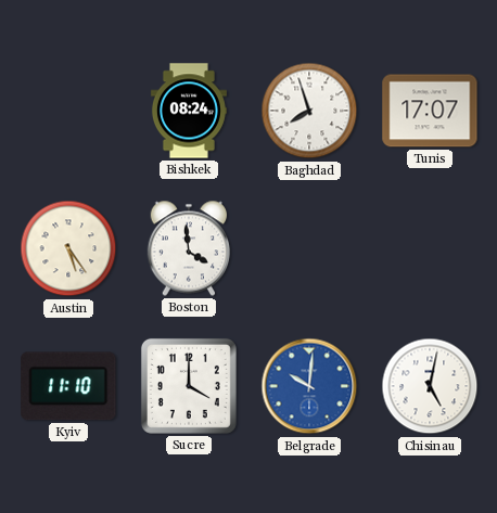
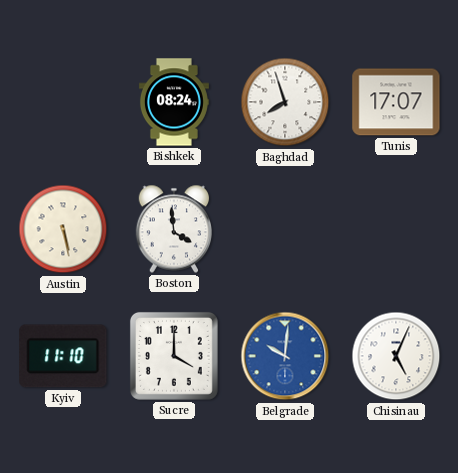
Austin: 5:24 -> 5:28
Chisinau: 5:02 -> 5:04
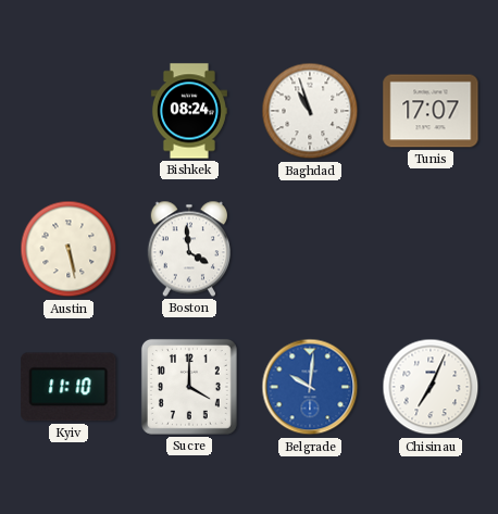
Baghdad: 7:57 -> 10:57
Chisinau: 5:04 -> 7:04
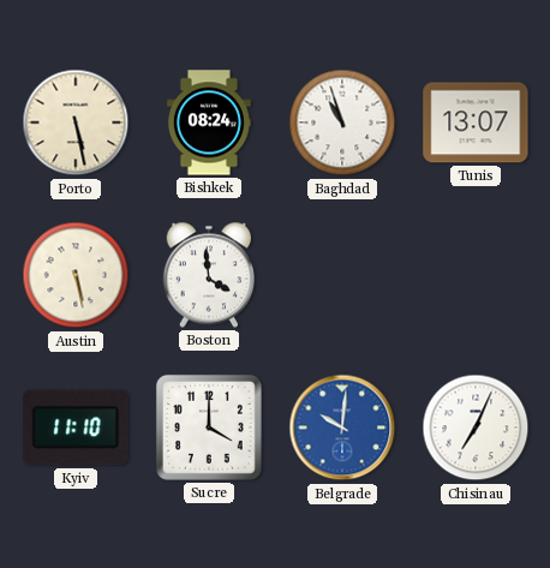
Porto: none -> 5:28
Tunis: 17:07 -> 13:07
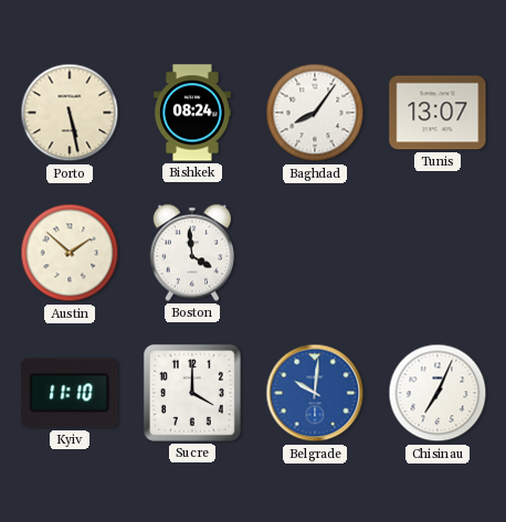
Baghdad: 10:57 -> 8:06
Austin: 5:28 -> 1:52
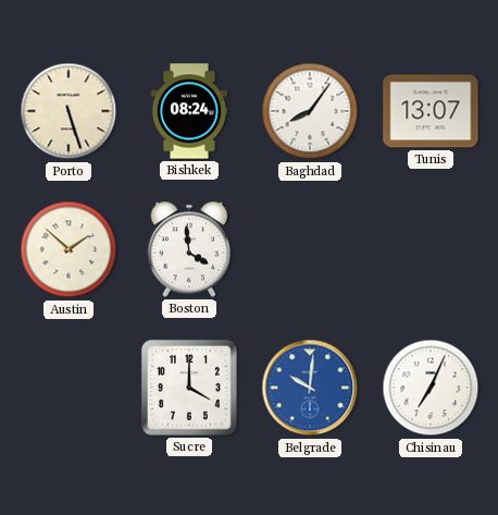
Porto: 5:28 -> 5:27
Kyiv: 11:10 -> none
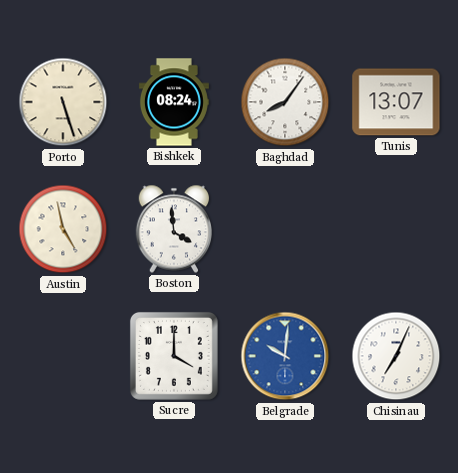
Austin: 1:52 -> 4:58
